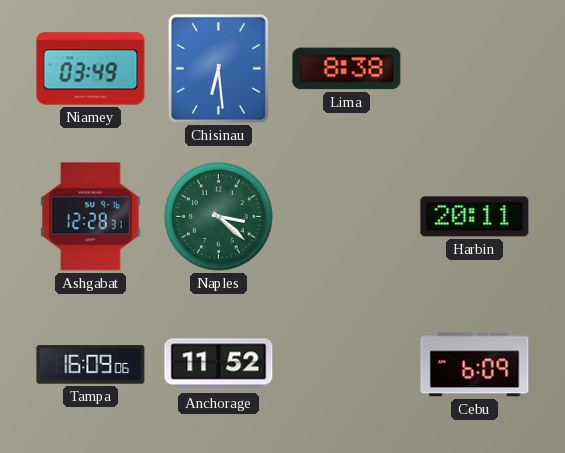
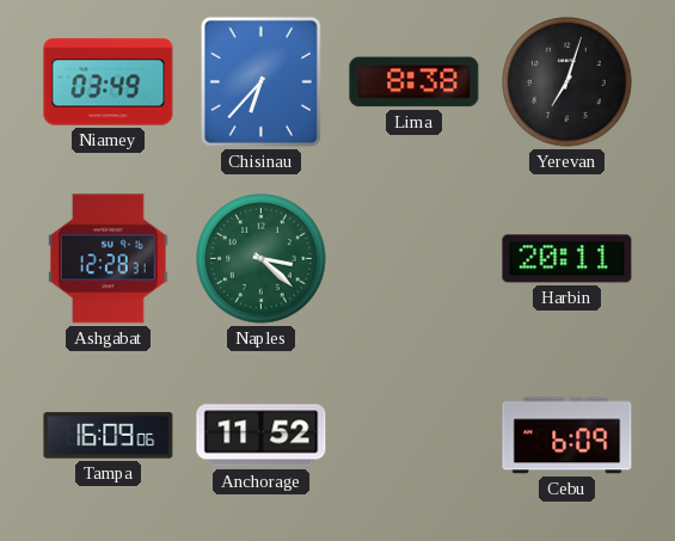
Chisinau: 6:29 -> 6:37
Yerevan: none -> 7:03
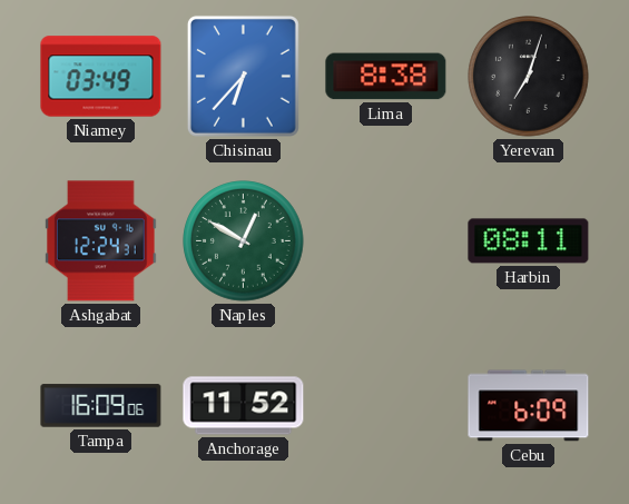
Ashgabat: 12:28 -> 12:24
Naples: 3:22 -> 12:50
Harbin: 20:11 -> 08:11
